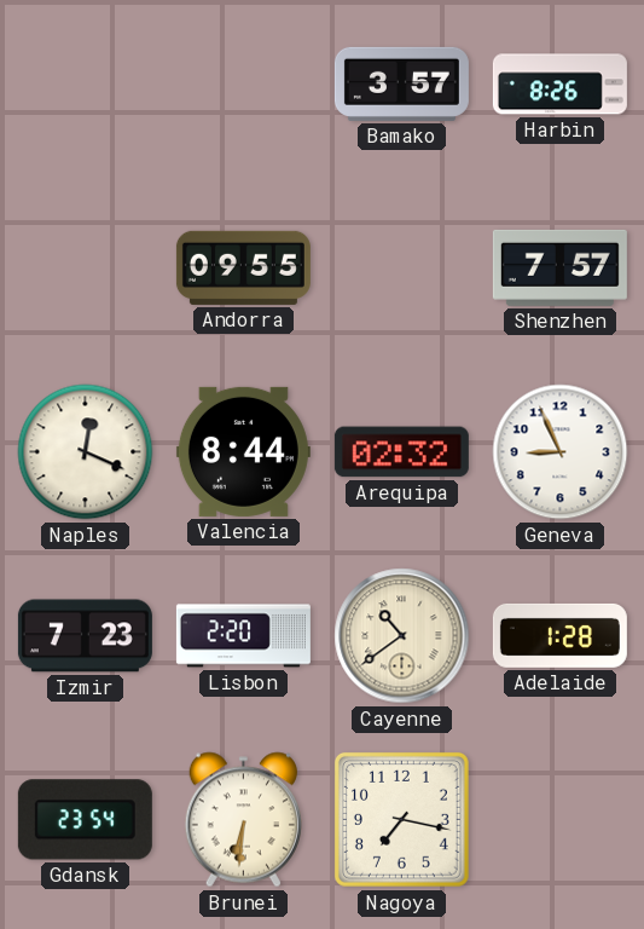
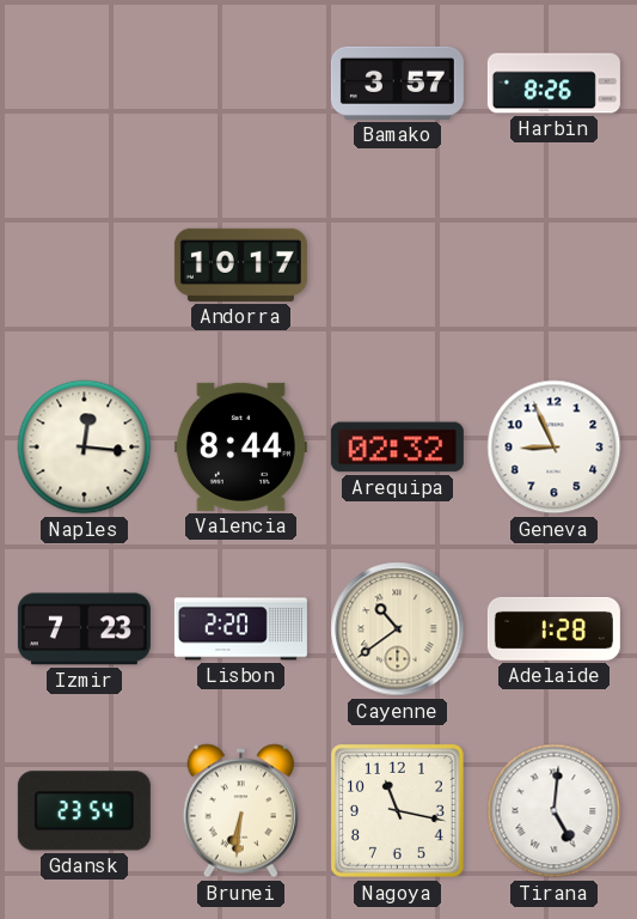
Andorra: 09:55 -> 10:17
Shenzhen: 7:57 -> none
Naples: 12:19 -> 12:16
Nagoya: 7:17 -> 11:17
Tirana: none -> 5:01
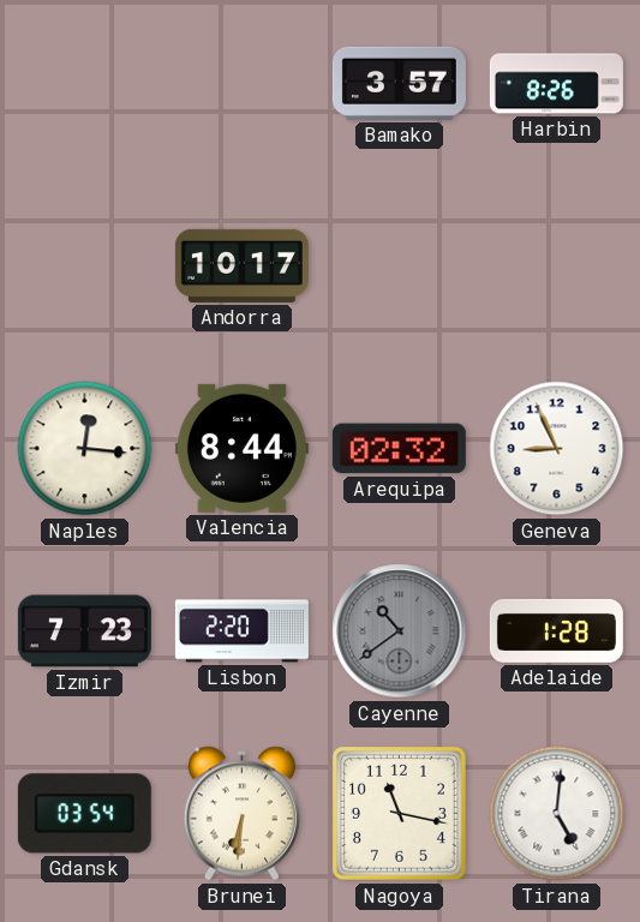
Cayenne dial: cream -> grey
Gdansk: 23:54 -> 03:54
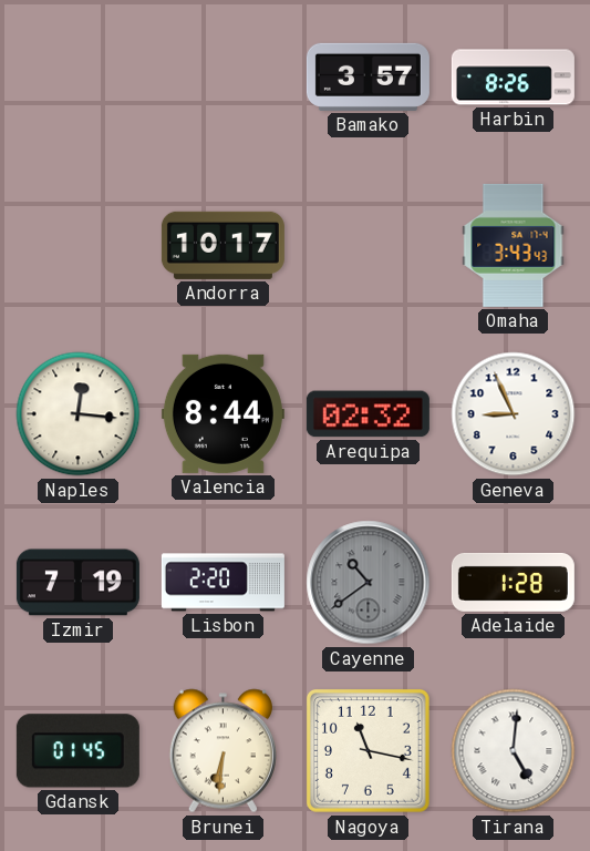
Omaha: none -> 3:43
Izmir: 7:23 -> 7:19
Gdansk: 03:54 -> 01:45
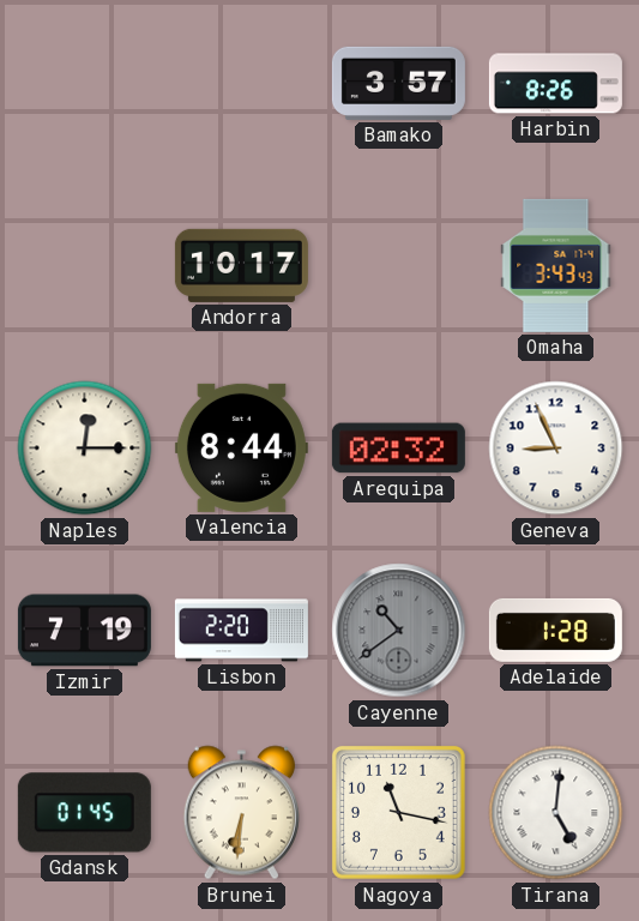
Naples: 12:16 -> 12:15
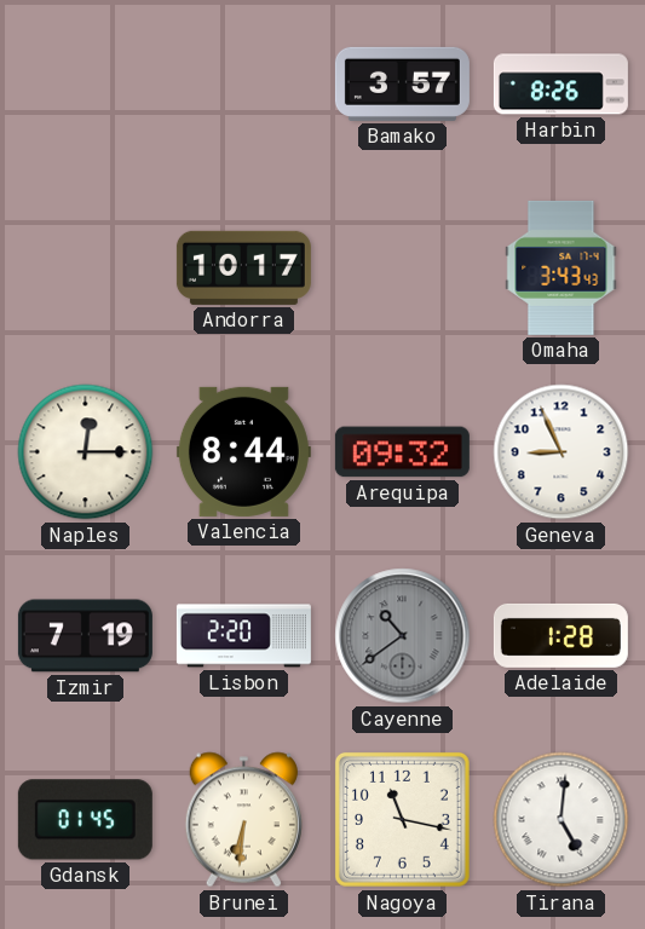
Arequipa: 02:32 -> 09:32
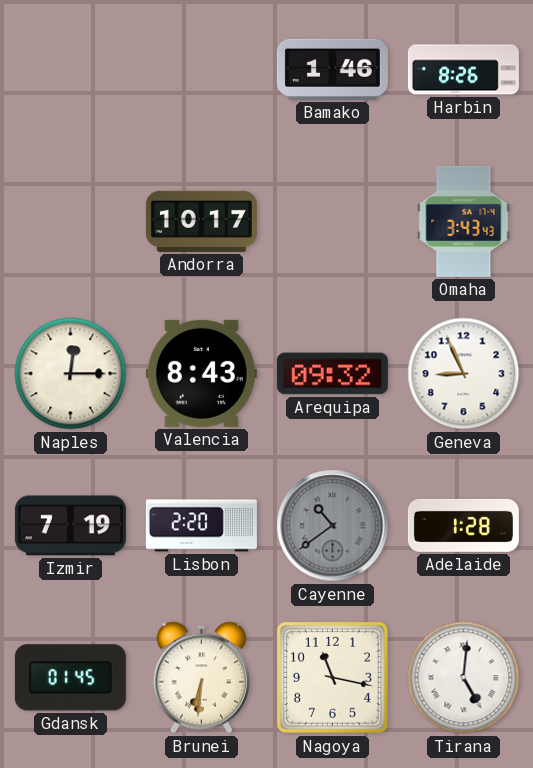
Bamako: 3:57 -> 1:46
Valencia: 8:44 -> 8:43
